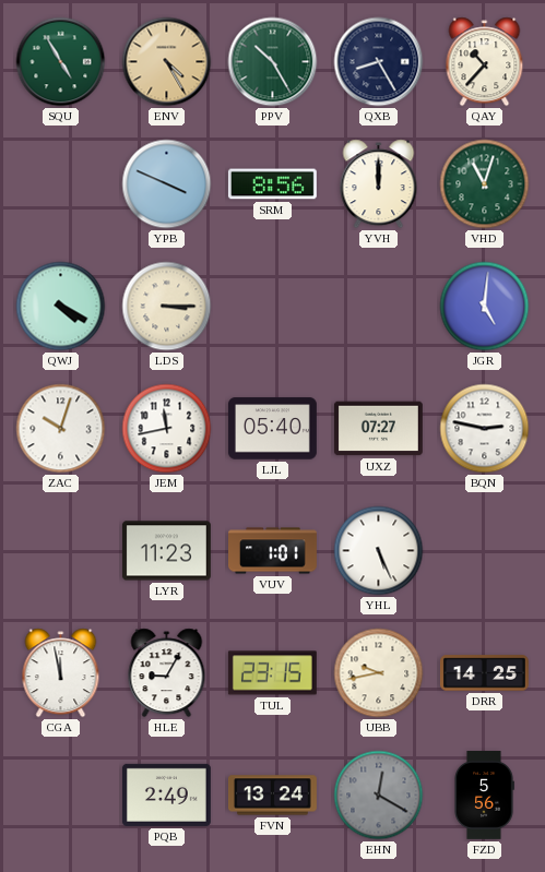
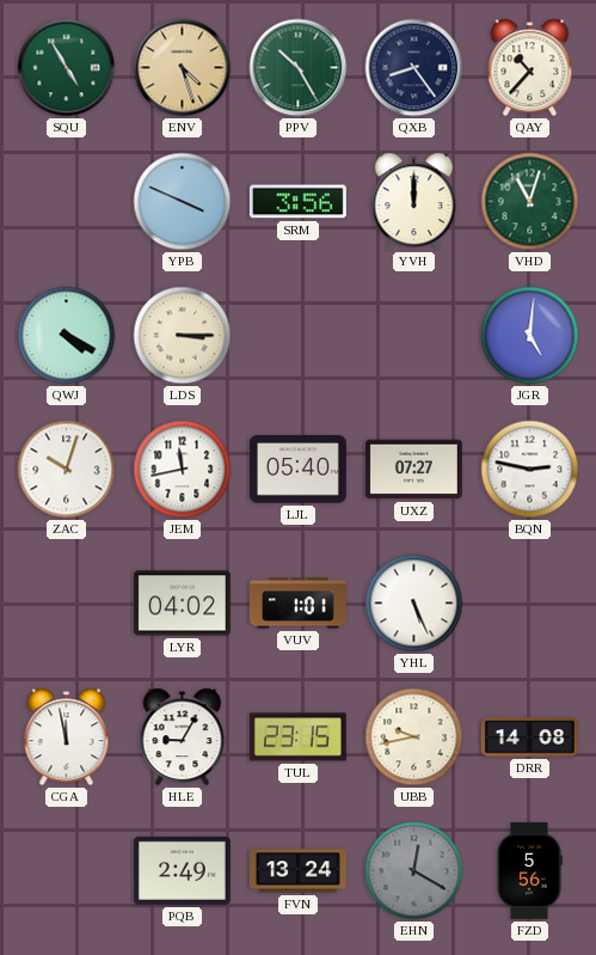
ENV: 4:25 -> 4:27
QXB: 8:25 -> 8:24
SRM: 8:56 -> 3:56
LYR: 11:23 -> 04:02
DRR: 14:25 -> 14:08
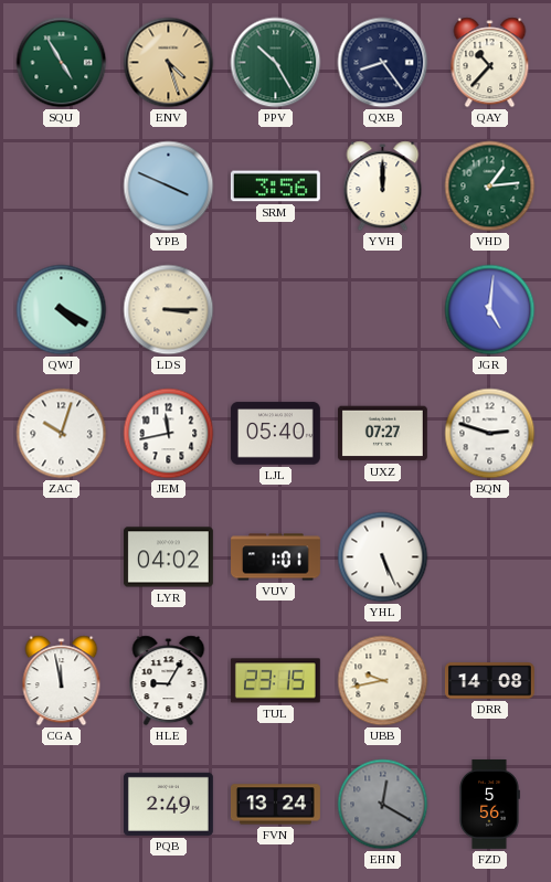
VHD: 11:03 -> 1:14
BQN: 2:47 -> 2:48
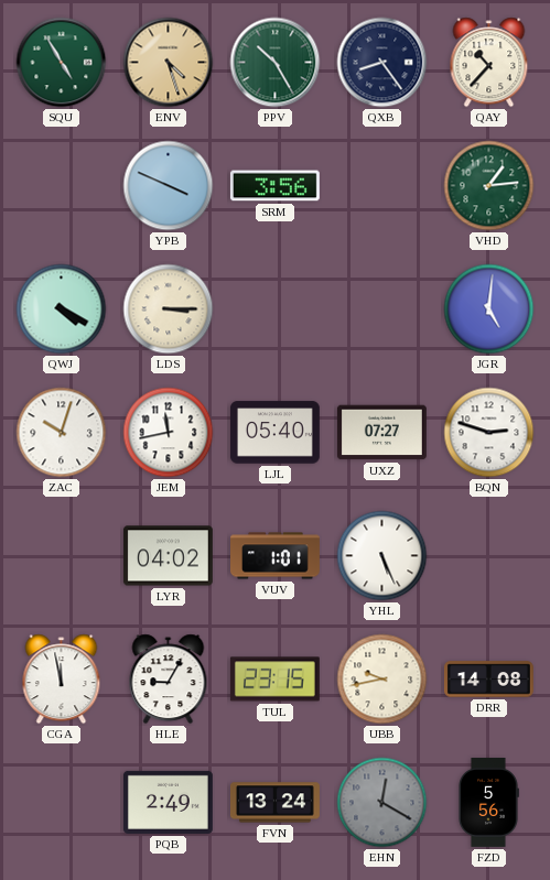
YVH: 12:00 -> none
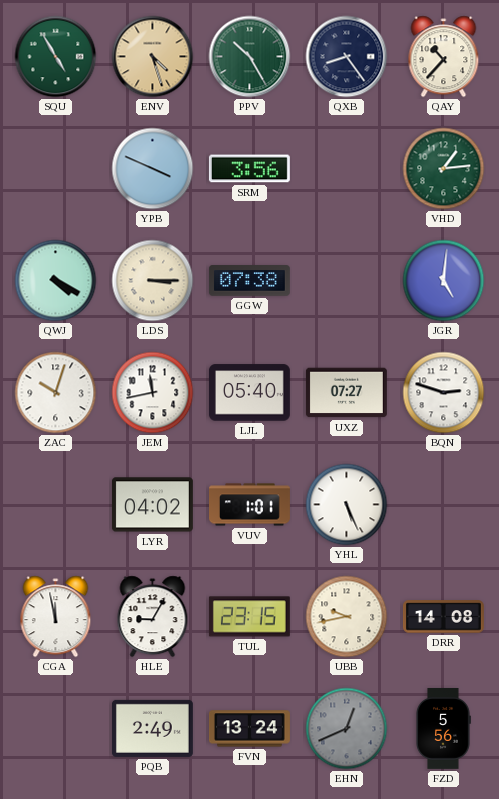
GGW: none -> 07:38
EHN: 12:20 -> 12:41
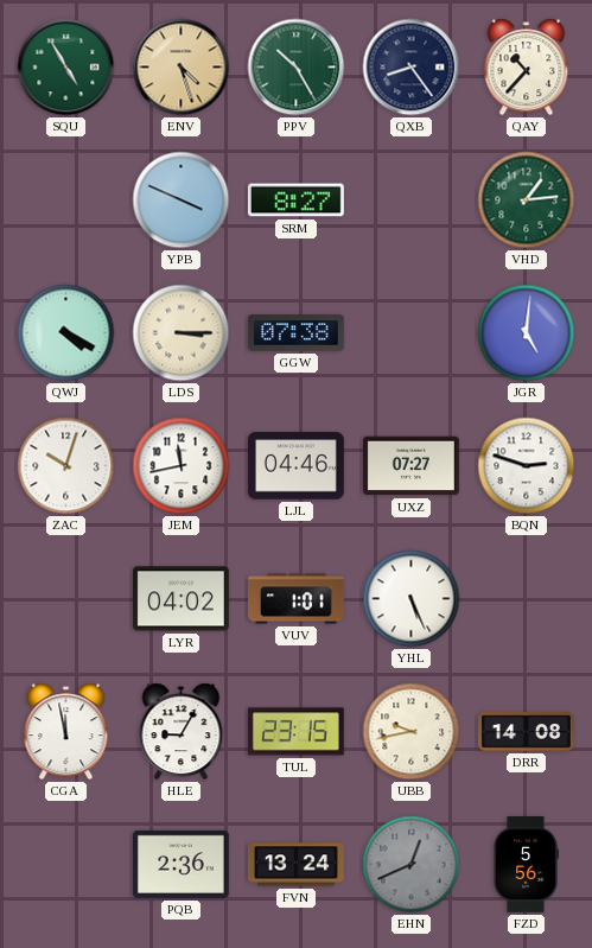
SRM: 3:56 -> 8:27
LJL: 05:40 -> 04:46
PQB: 2:49 -> 2:36
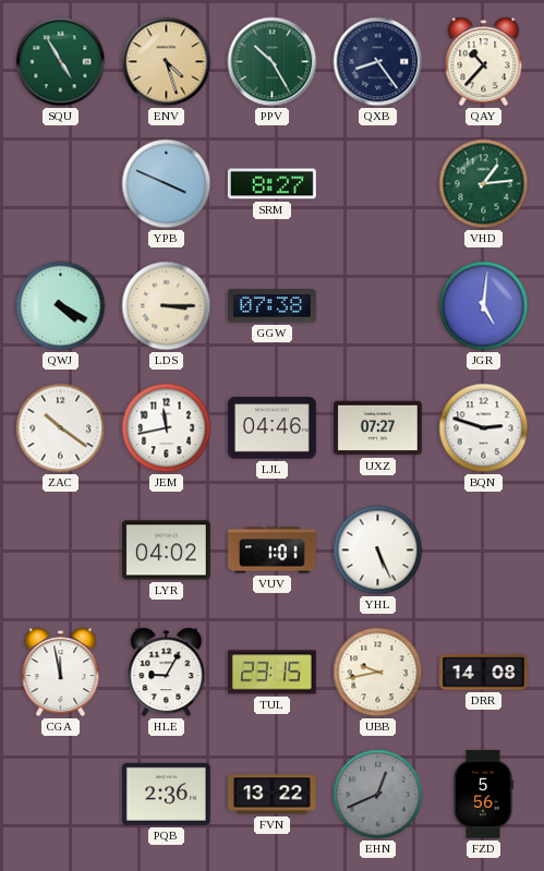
ZAC: 10:03 -> 10:21
FVN: 13:24 -> 13:22
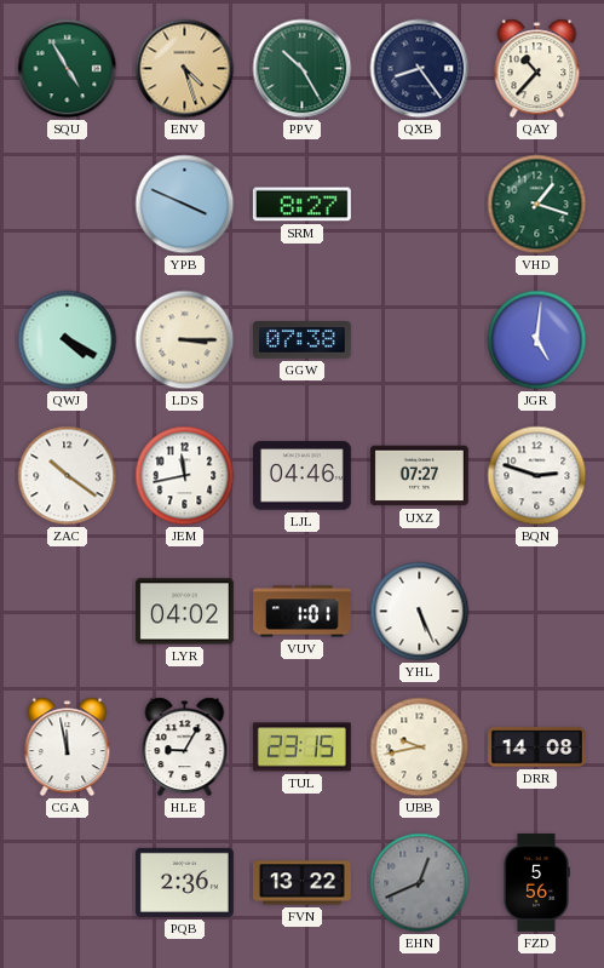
VHD: 1:14 -> 1:18
